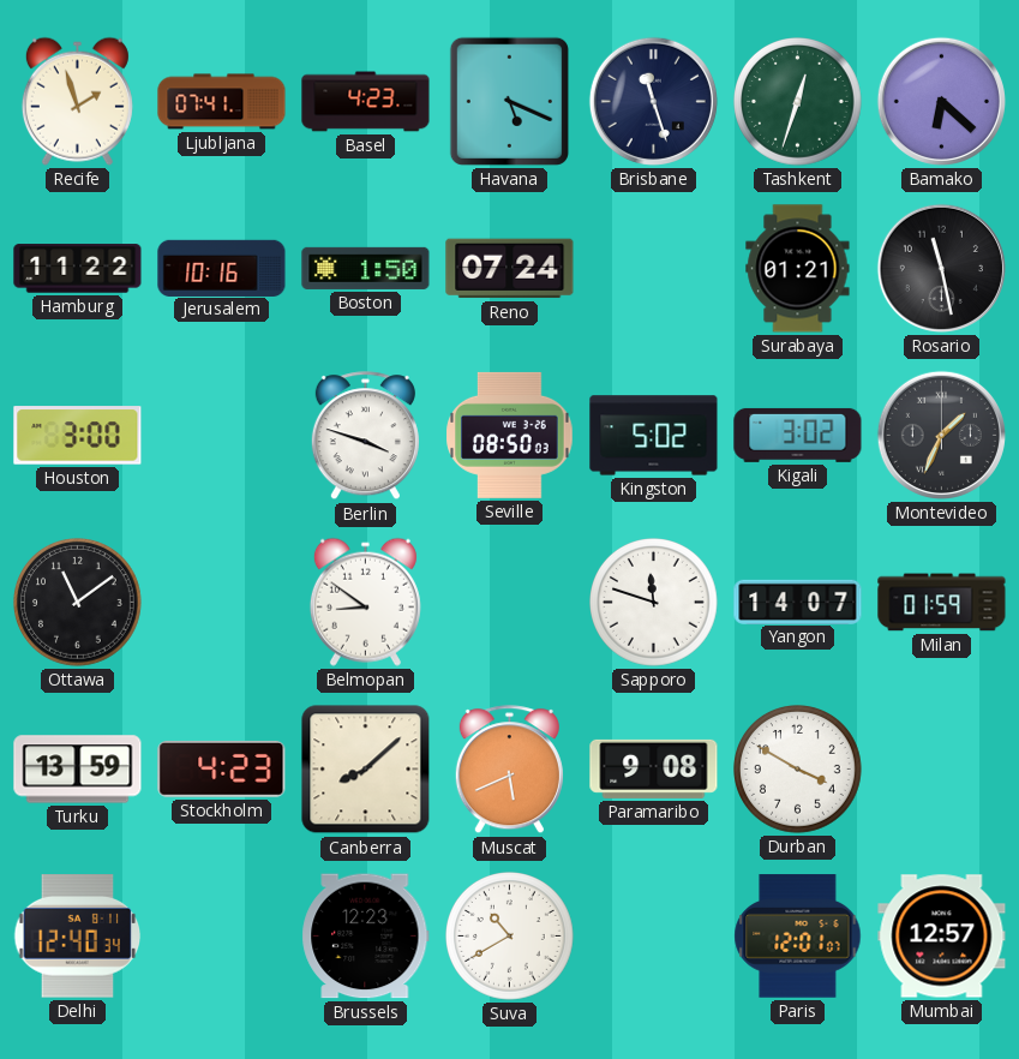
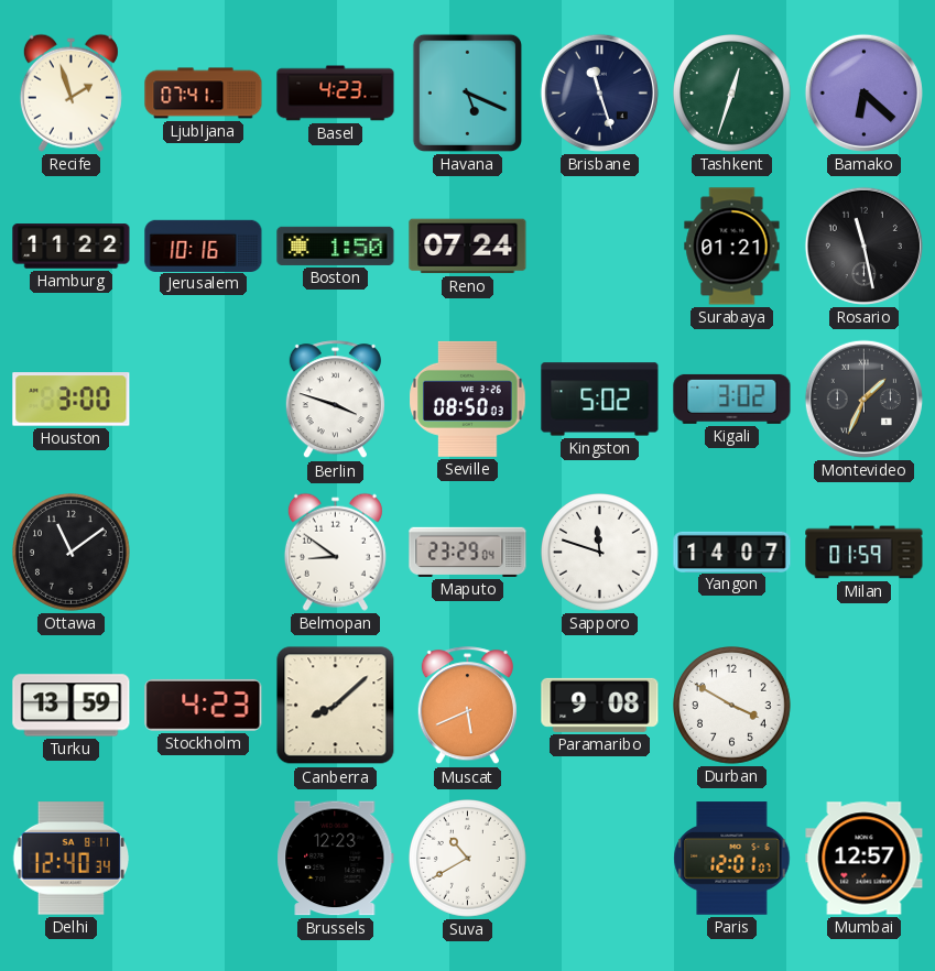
Maputo: none -> 23:29
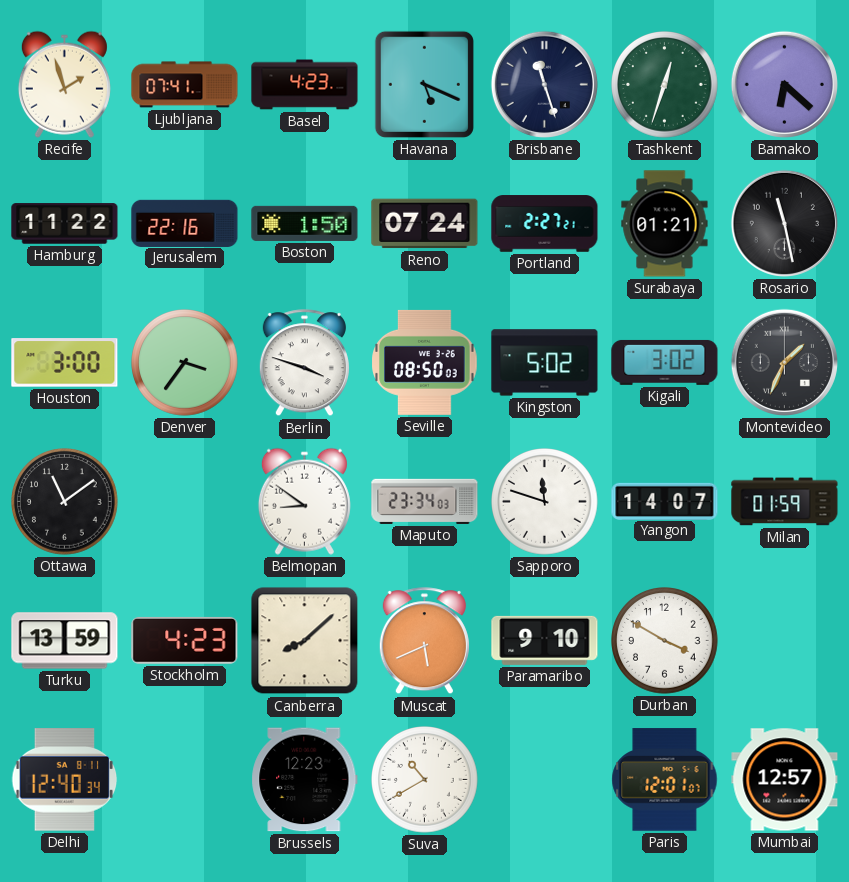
Jerusalem: 10:16 -> 22:16
Portland: none -> 2:27
Denver: none -> 3:36
Maputo: 23:29 -> 23:34
Paramaribo: 9:08 -> 9:10
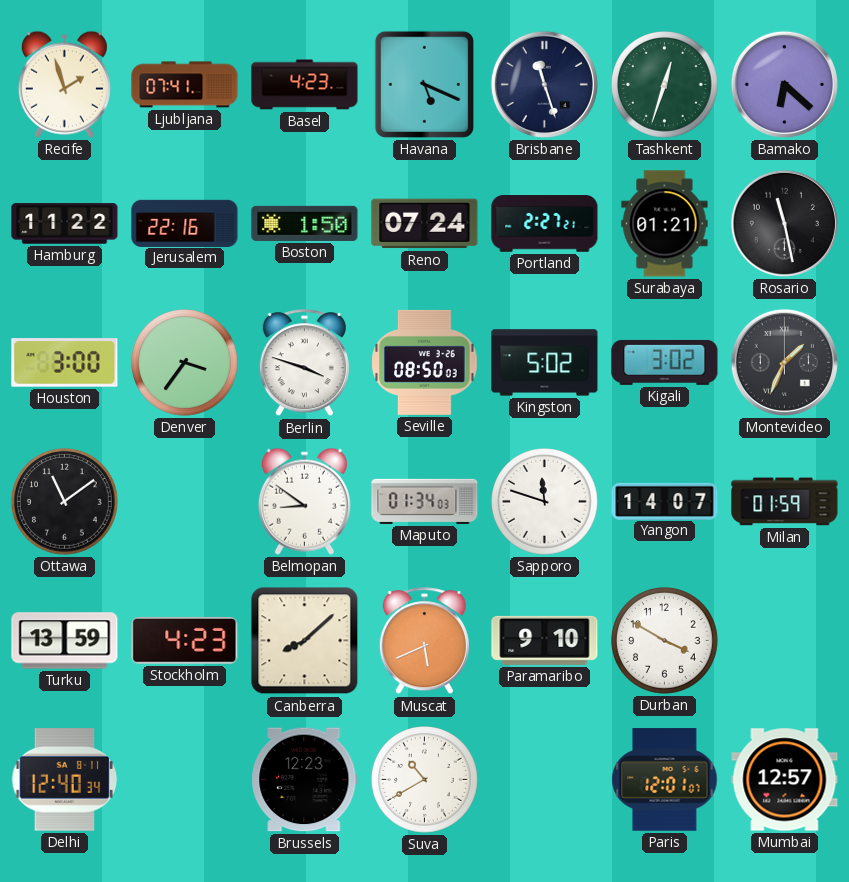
Maputo: 23:34 -> 01:34
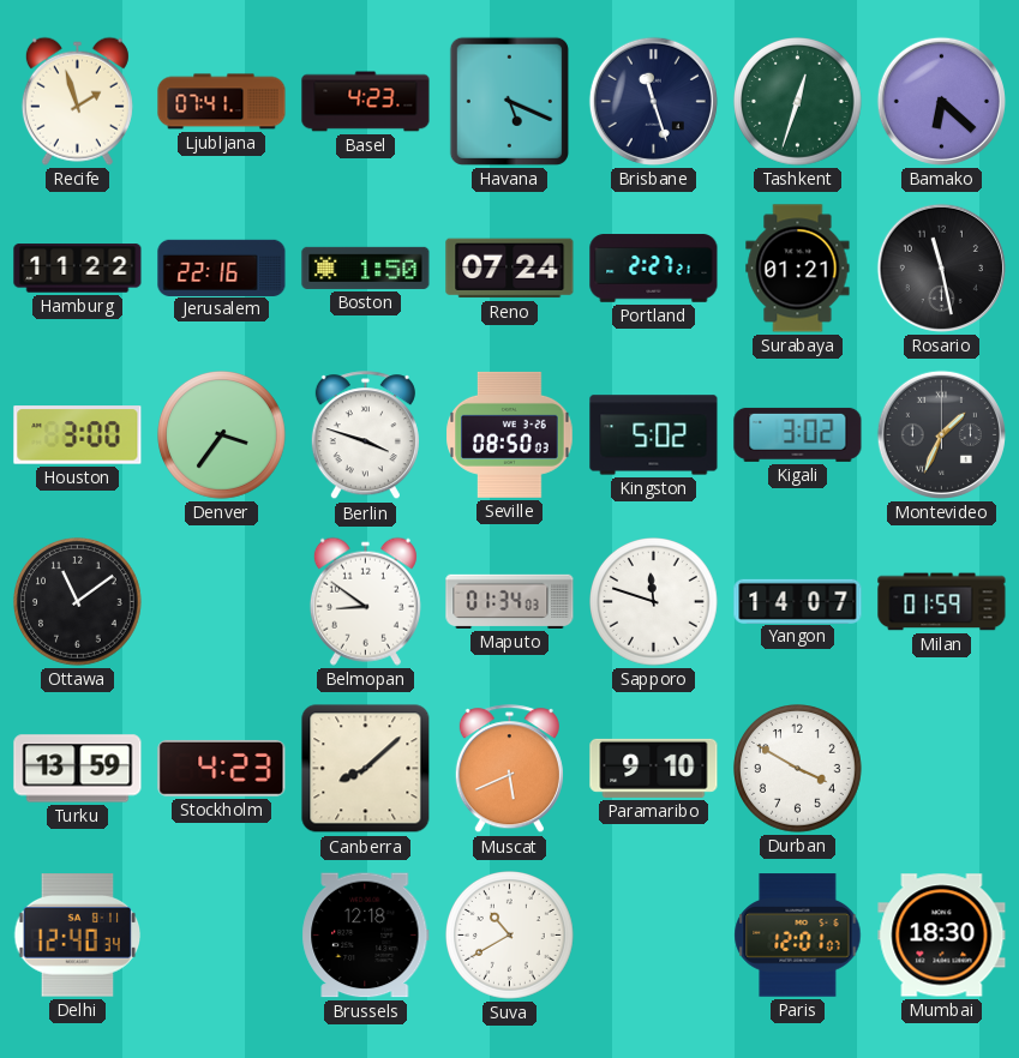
Brussels: 12:23 -> 12:18
Mumbai: 12:57 -> 18:30
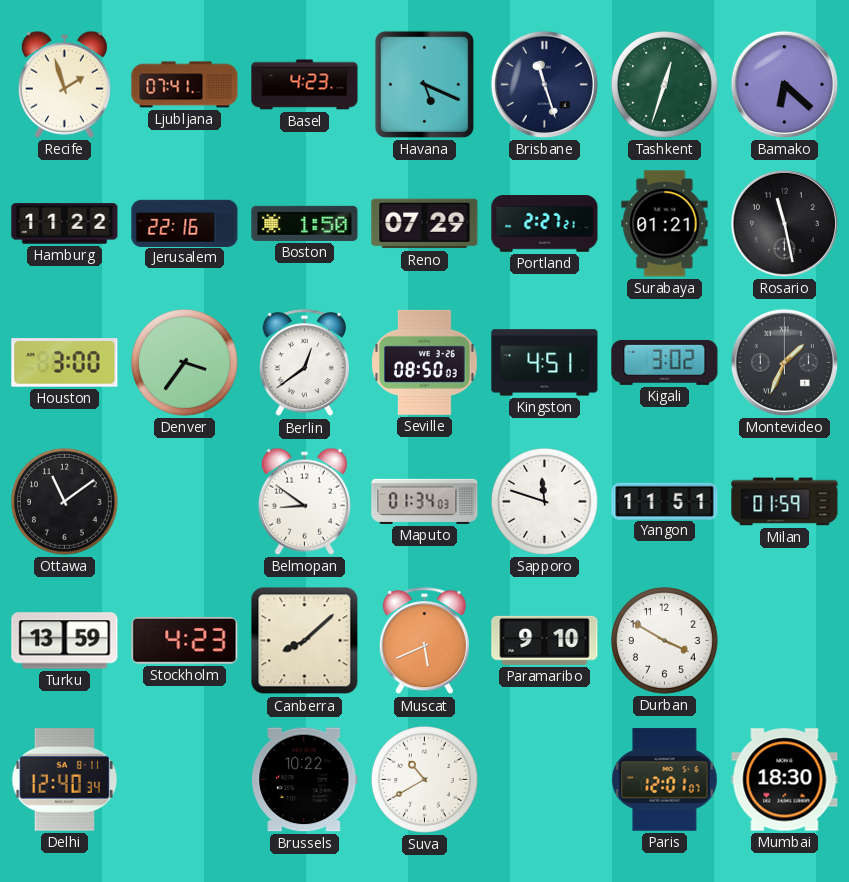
Reno: 07:24 -> 07:29
Berlin: 3:48 -> 12:39
Kingston: 5:02 -> 4:51
Yangon: 14:07 -> 11:51
Brussels: 12:18 -> 10:22
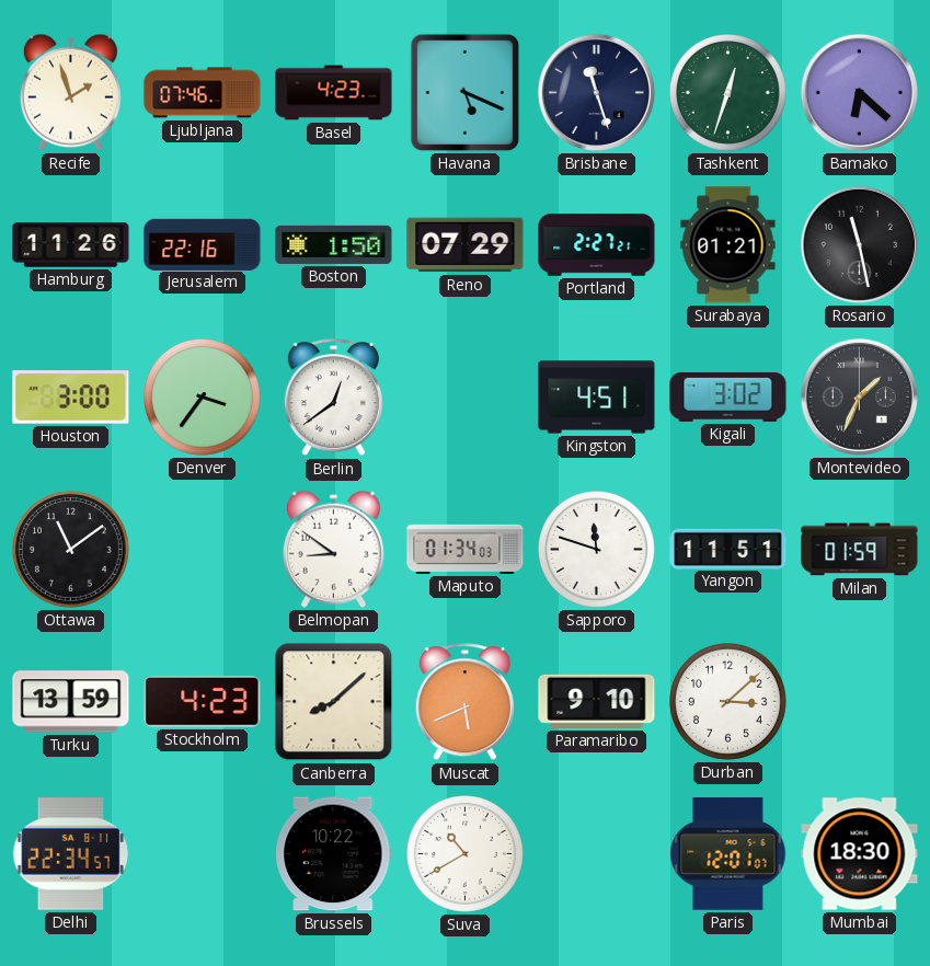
Ljubljana: 07:41 -> 07:46
Hamburg: 11:22 -> 11:26
Seville: 08:50 -> none
Durban: 3:50 -> 3:08
Delhi: 12:40 -> 22:34
